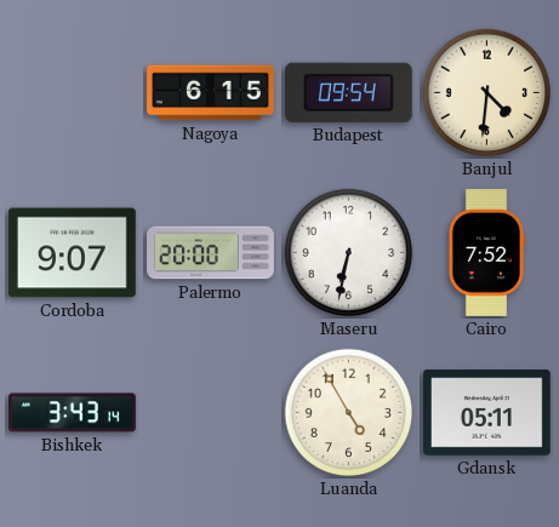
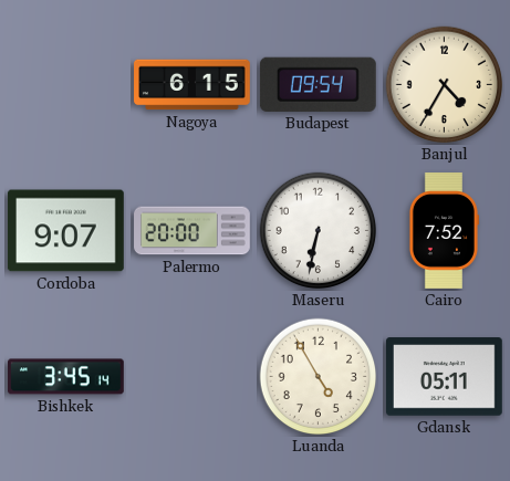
Banjul: 4:31 -> 4:35
Bishkek: 3:43 -> 3:45
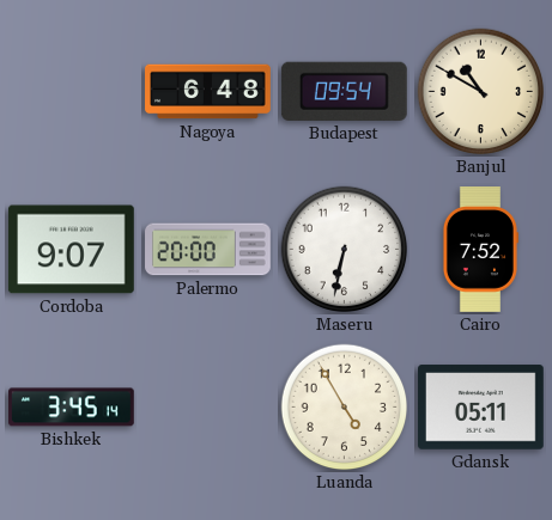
Nagoya: 6:15 -> 6:48
Banjul: 4:35 -> 10:50
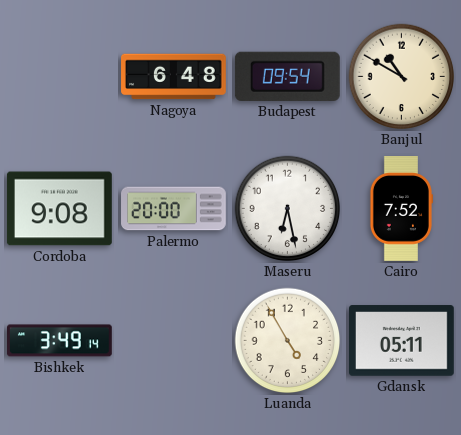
Cordoba: 9:07 -> 9:08
Maseru: 6:32 -> 6:28
Bishkek: 3:45 -> 3:49
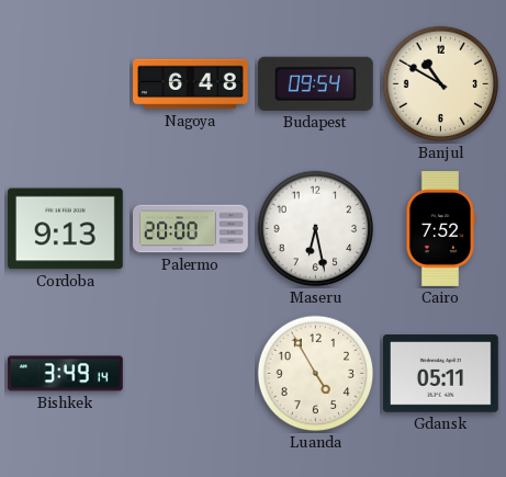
Cordoba: 9:08 -> 9:13
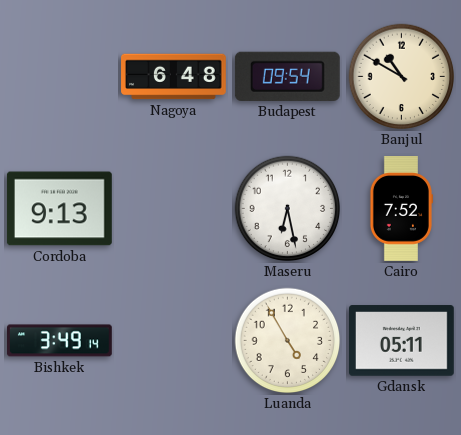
Palermo: 20:00 -> none
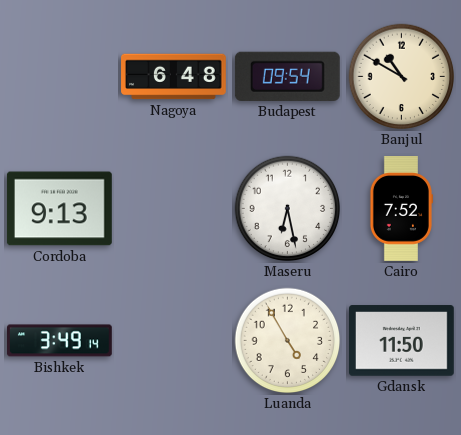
Gdansk: 05:11 -> 11:50
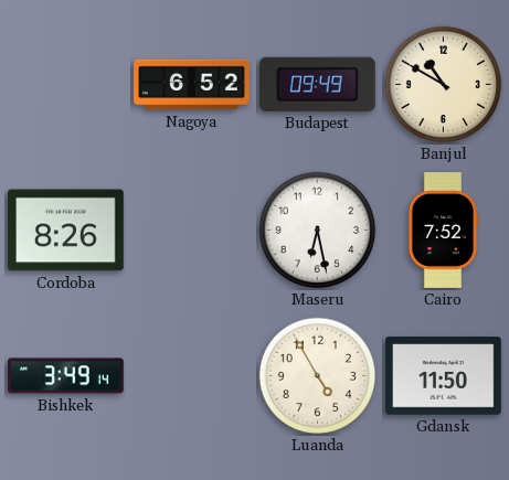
Nagoya: 6:48 -> 6:52
Budapest: 09:54 -> 09:49
Cordoba: 9:13 -> 8:26
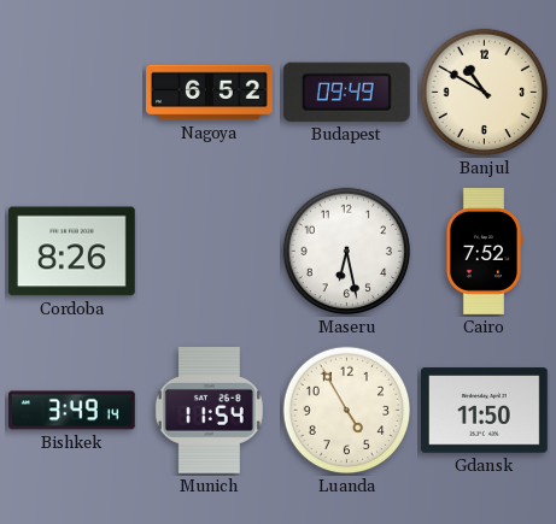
Munich: none -> 11:54
